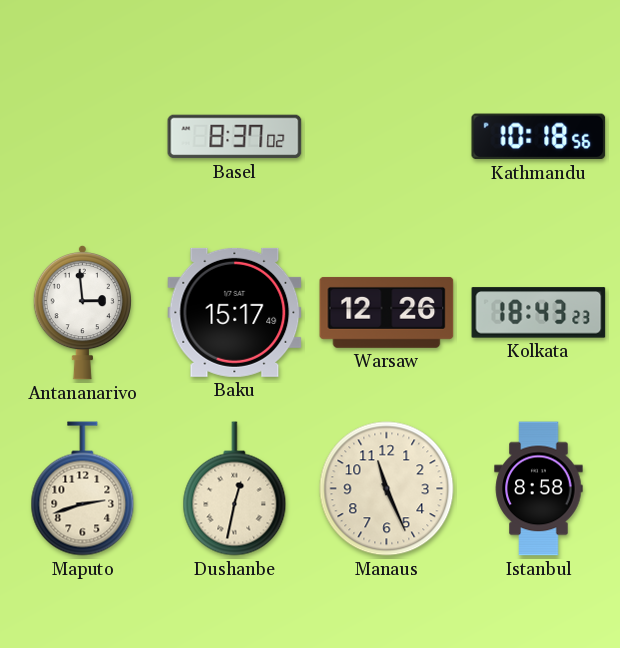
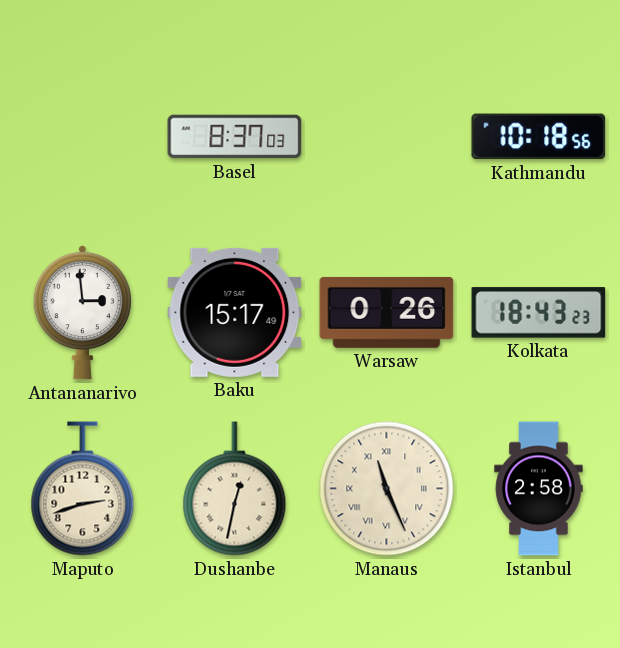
Basel: 8:37:02 -> 8:37:03
Warsaw: 12:26 -> 0:26
Manaus numerals: Arabic -> Roman
Istanbul: 8:58 -> 2:58
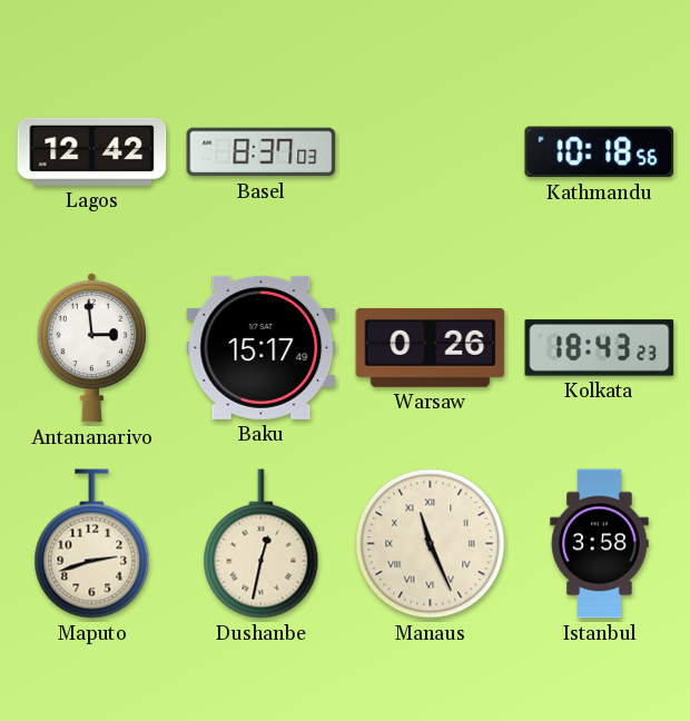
Lagos: none -> 12:42
Istanbul: 2:58 -> 3:58
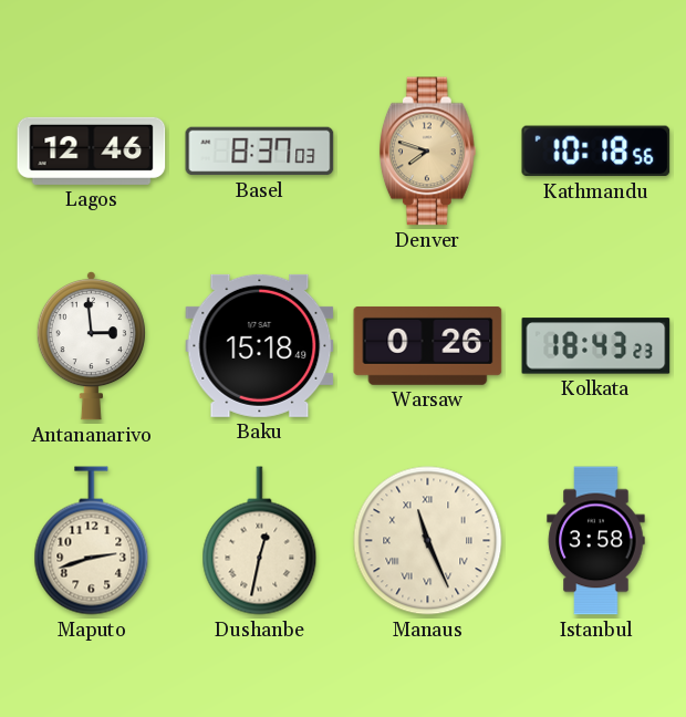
Lagos: 12:42 -> 12:46
Denver: none -> 7:48
Baku: 15:17 -> 15:18
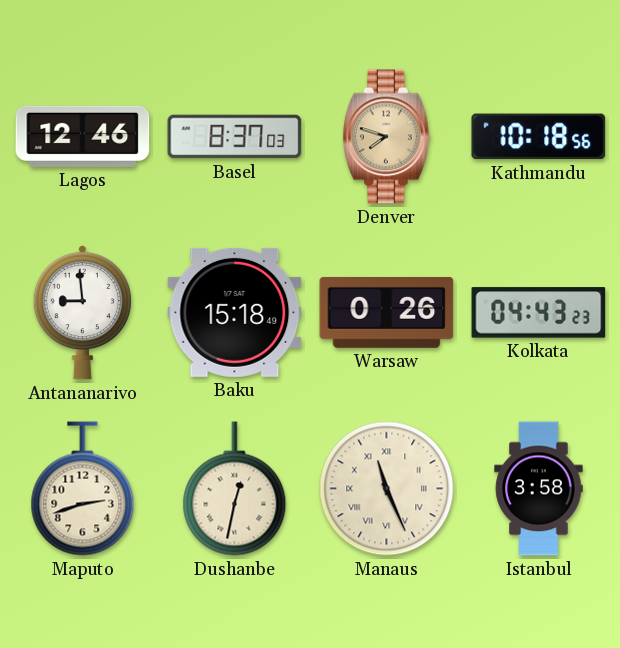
Antananarivo: 2:59 -> 8:59
Kolkata: 18:43 -> 04:43
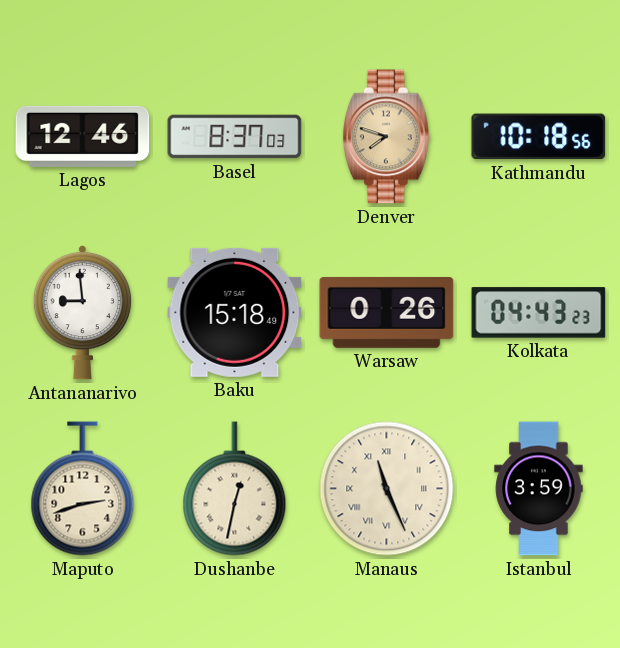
Istanbul: 3:58 -> 3:59
